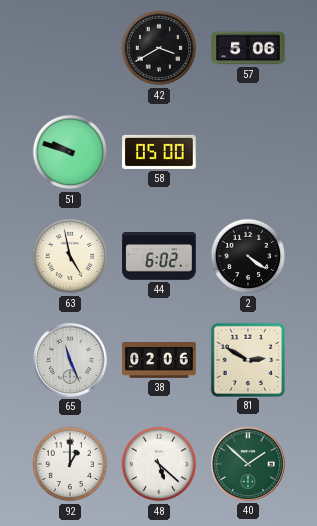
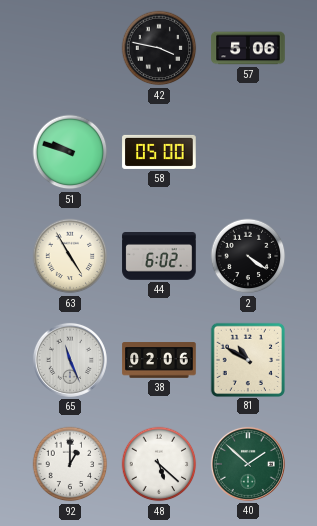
42: 3:40 -> 3:47
63: 4:58 -> 4:55
81: 2:50 -> 10:50
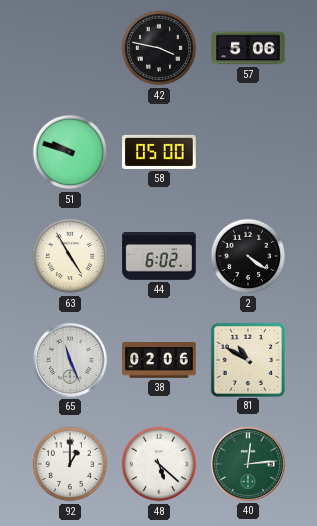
40: 1:52 -> 12:14
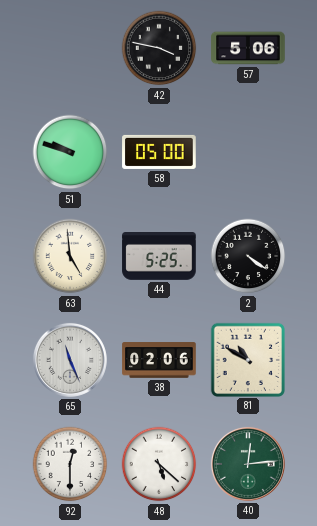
63: 4:55 -> 4:59
44: 6:02 -> 5:25
92: 1:00 -> 12:30
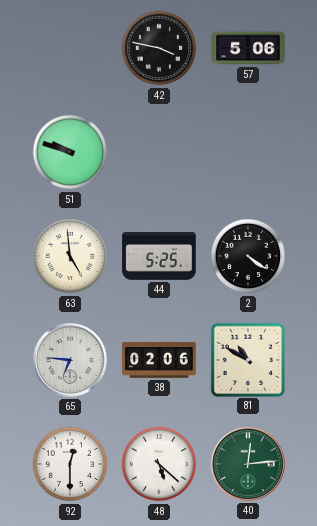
58: 05:00 -> none
65: 11:26 -> 6:46
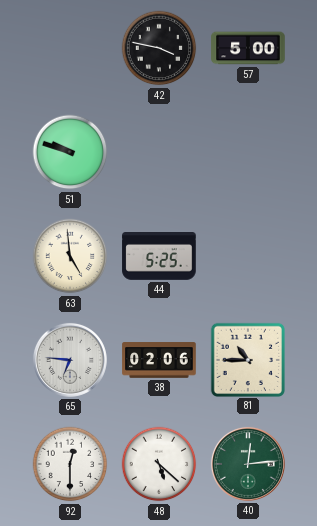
57: 5:06 -> 5:00
2: 4:21 -> none
81: 10:50 -> 10:45
